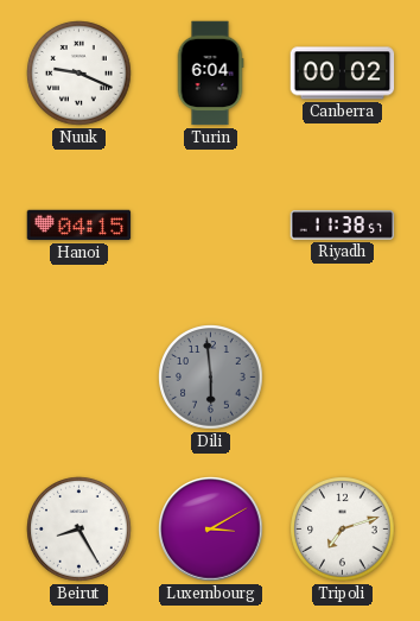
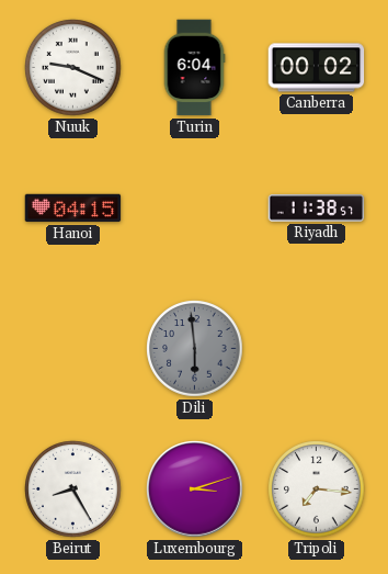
Luxembourg: 3:10 -> 3:12
Tripoli: 7:12 -> 7:16
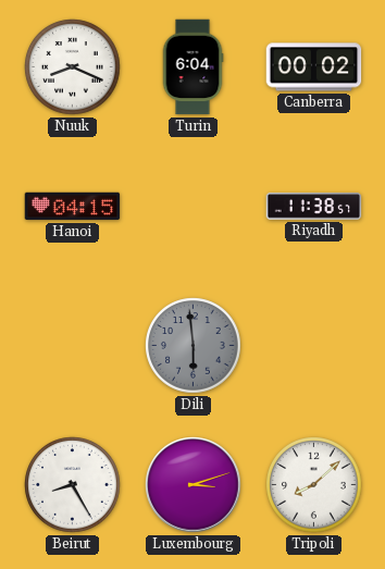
Nuuk: 9:19 -> 8:19
Tripoli: 7:16 -> 8:08
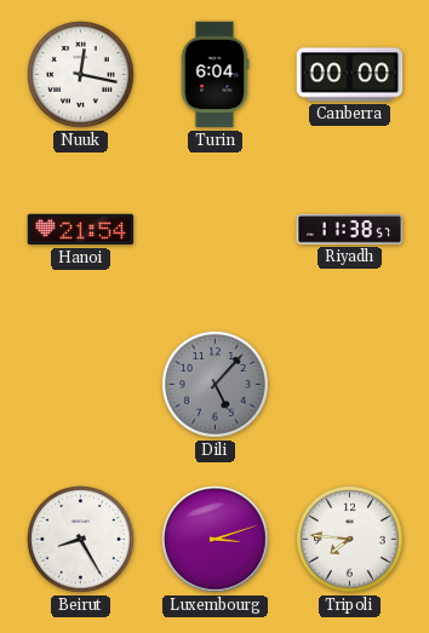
Nuuk: 8:19 -> 12:17
Canberra: 00:02 -> 00:00
Hanoi: 04:15 -> 21:54
Dili: 5:59 -> 5:07
Tripoli: 8:08 -> 7:46
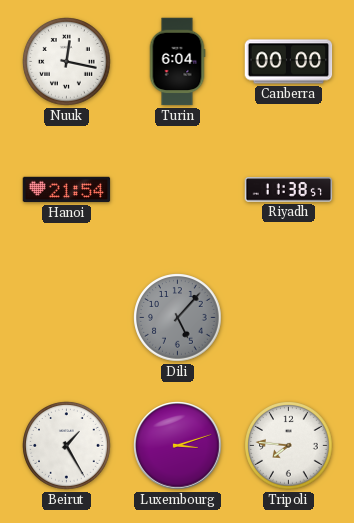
Beirut: 8:25 -> 1:25
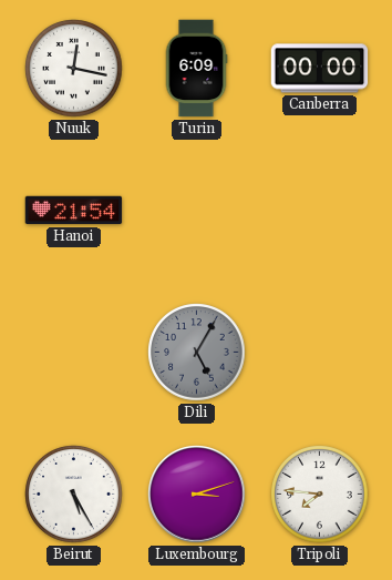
Turin: 6:04 -> 6:09
Riyadh: 11:38 -> none
Dili: 5:07 -> 5:05
Beirut: 1:25 -> 5:25
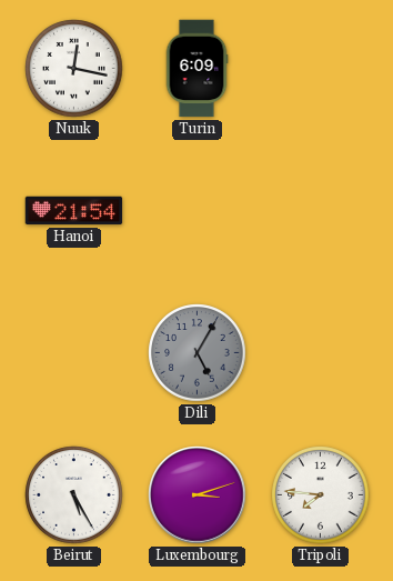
Canberra: 00:00 -> none
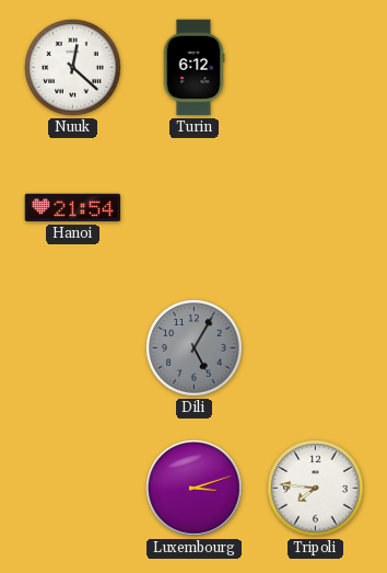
Nuuk: 12:17 -> 12:22
Turin: 6:09 -> 6:12
Beirut: 5:25 -> none
